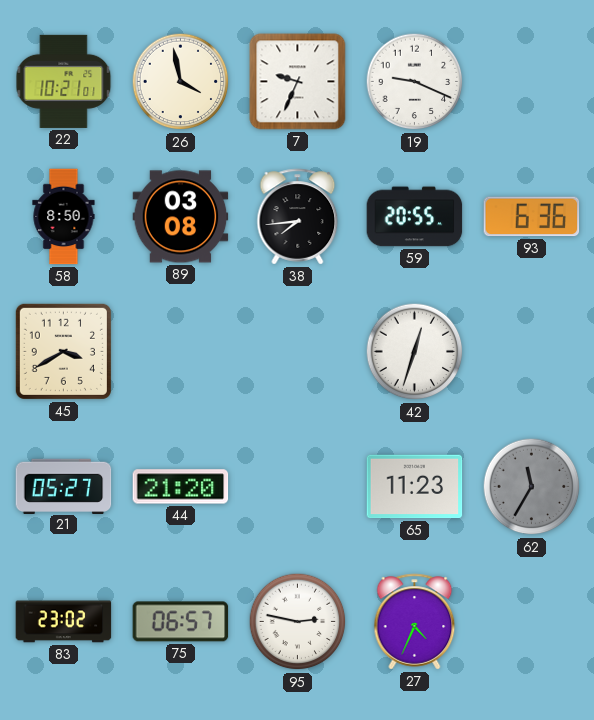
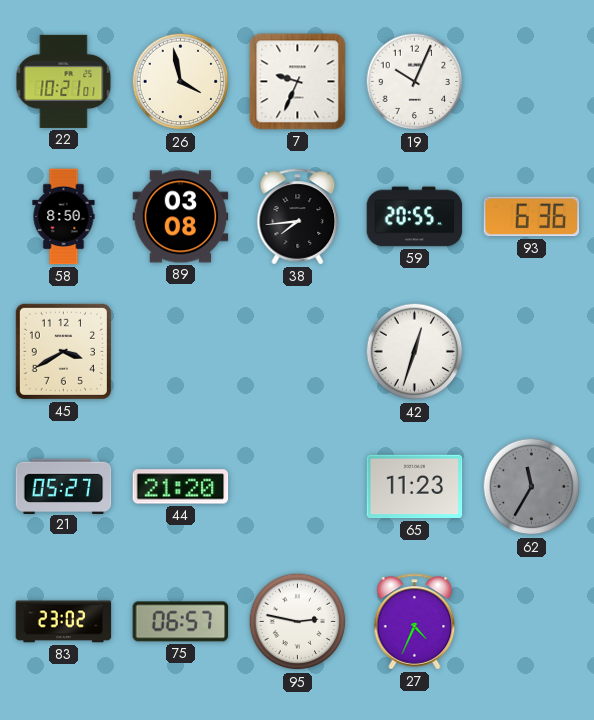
19: 9:19 -> 10:04
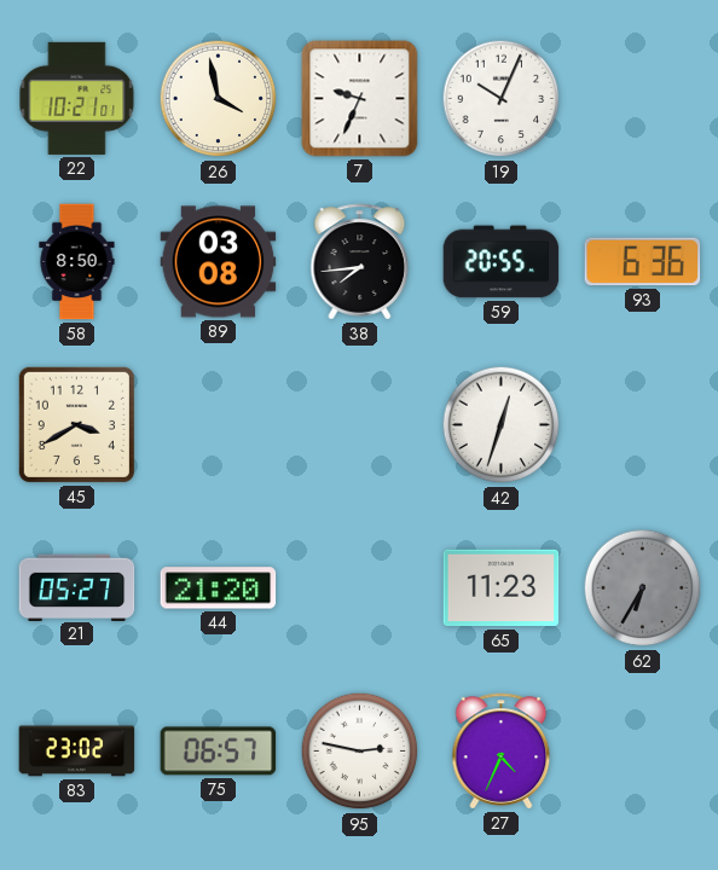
62: 11:35 -> 6:35
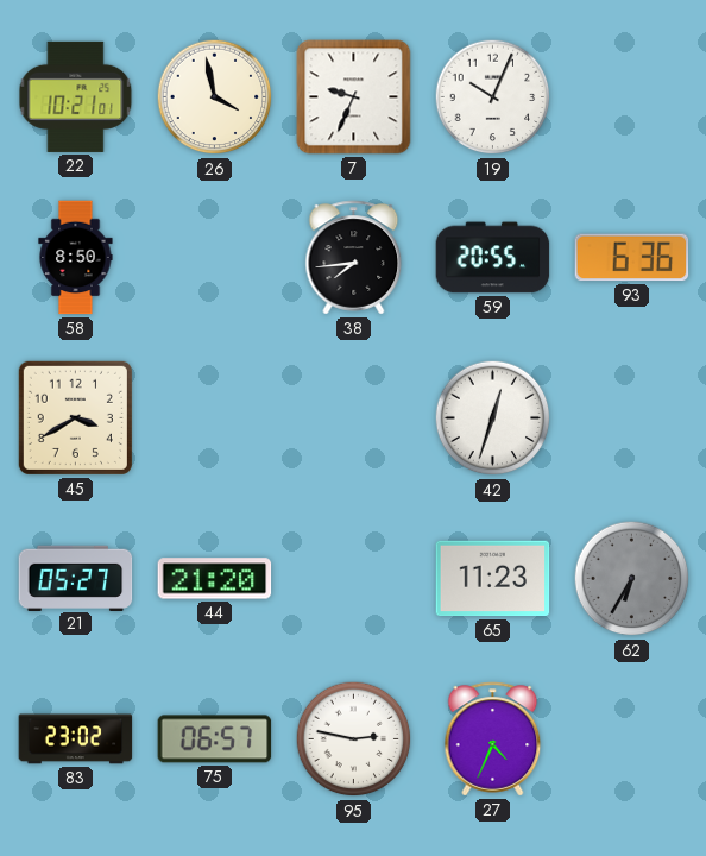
89: 03:08 -> none
